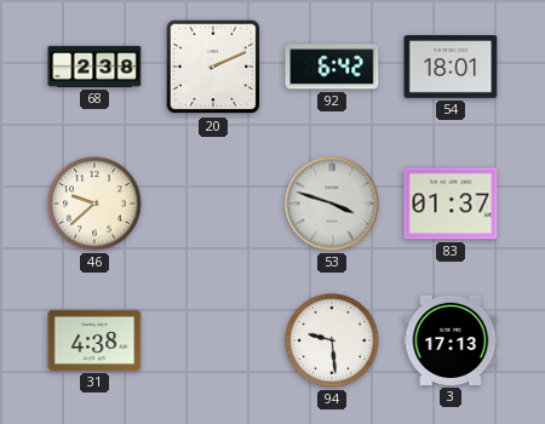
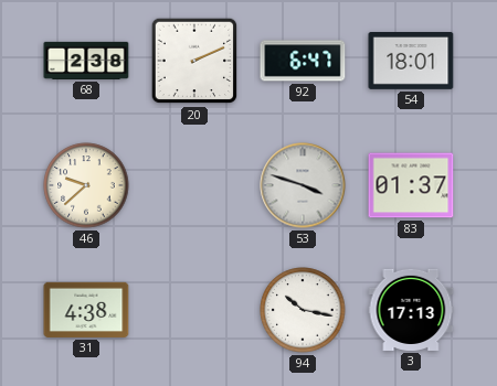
92: 6:42 -> 6:47
94: 9:29 -> 10:17
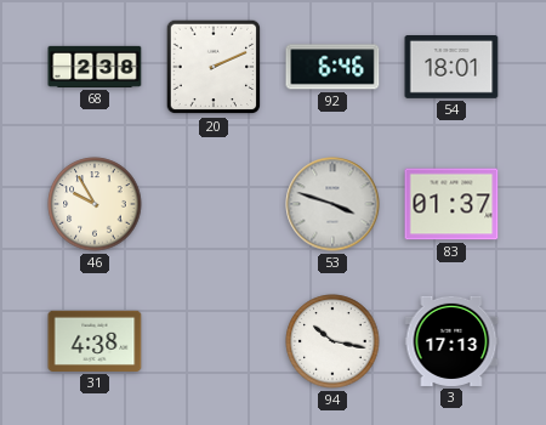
92: 6:47 -> 6:46
46: 9:38 -> 9:55
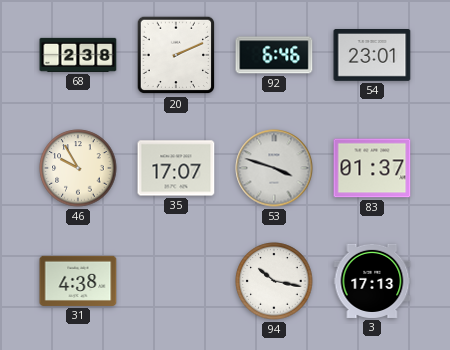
54: 18:01 -> 23:01
35: none -> 17:07
